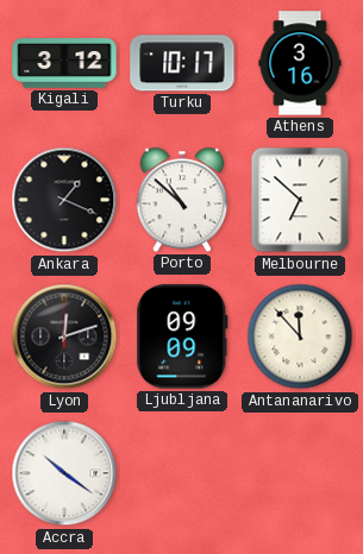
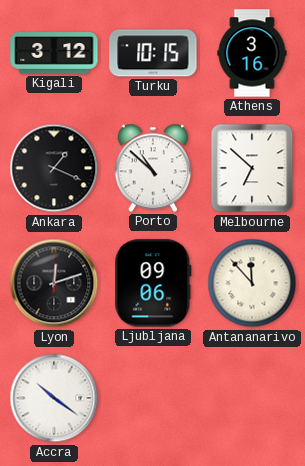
Turku: 10:17 -> 10:15
Ljubljana: 09:09 -> 09:06
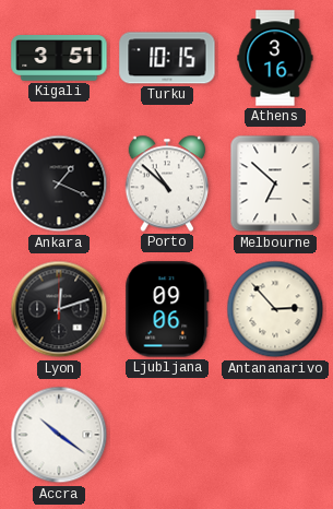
Kigali: 3:12 -> 3:51
Antananarivo: 11:53 -> 2:53
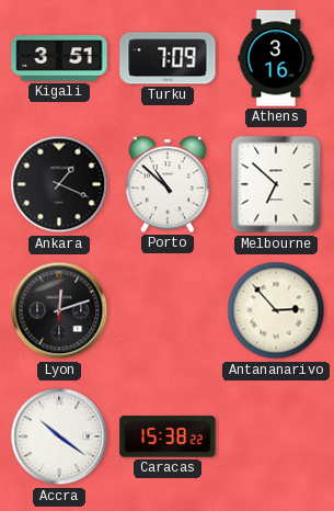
Turku: 10:15 -> 7:09
Ljubljana: 09:06 -> none
Caracas: none -> 15:38
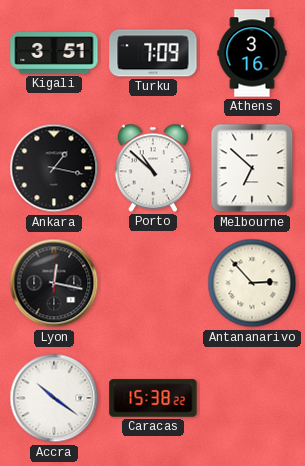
Ankara: 1:19 -> 1:17
Lyon: 12:12 -> 12:17
